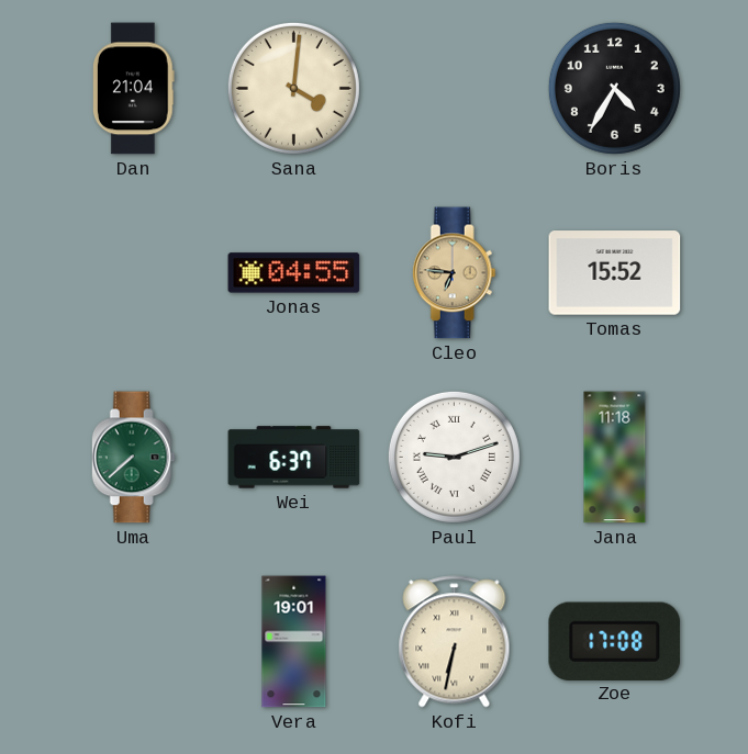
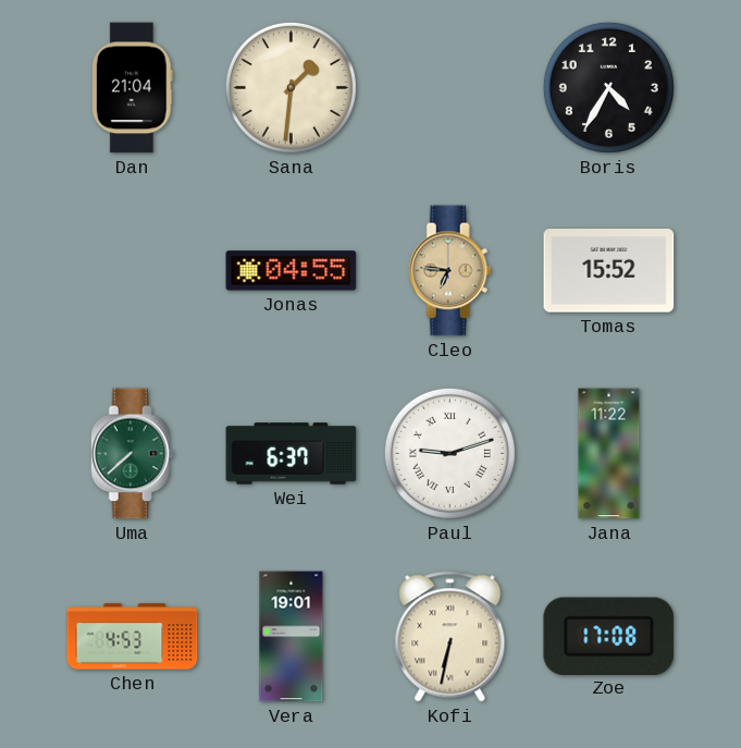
Sana: 4:01 -> 1:31
Jana: 11:18 -> 11:22
Chen: none -> 4:53
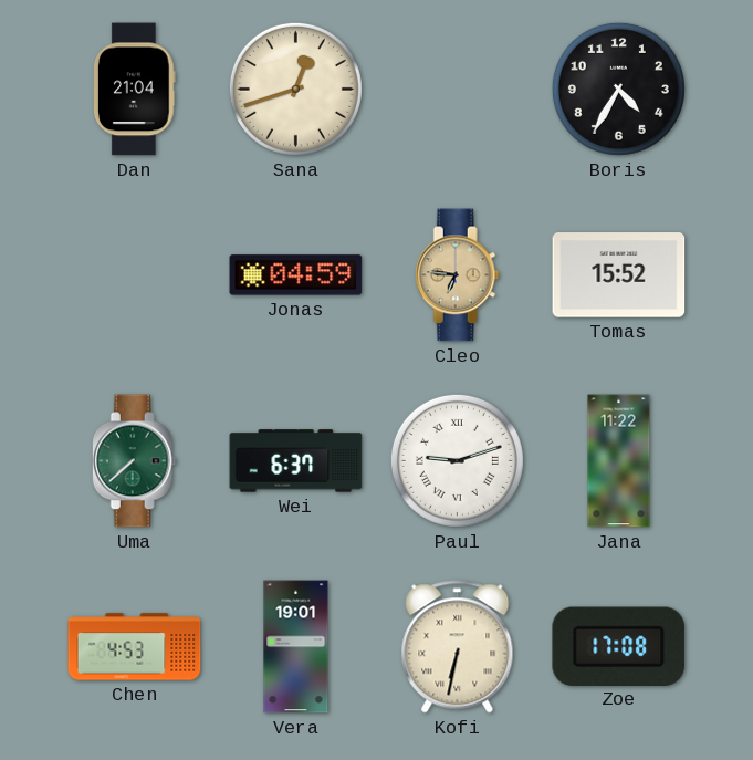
Sana: 1:31 -> 12:42
Jonas: 04:55 -> 04:59
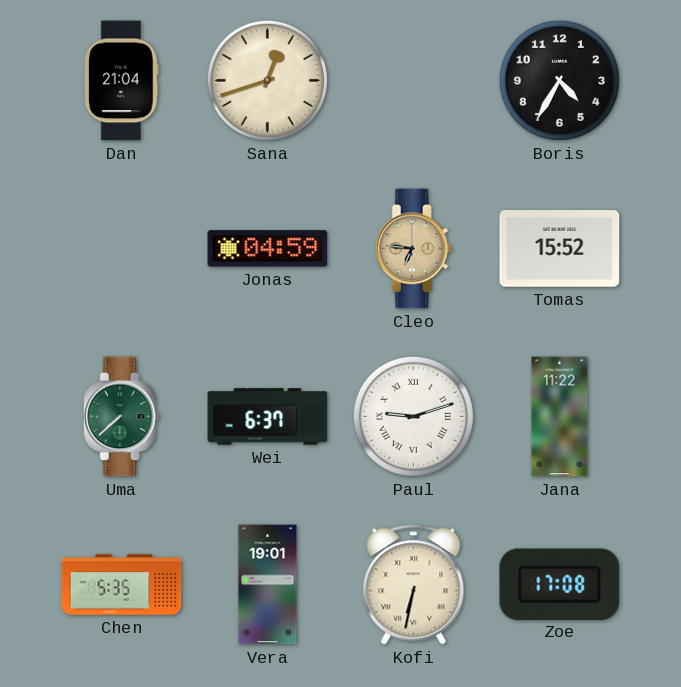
Chen: 4:53 -> 5:35
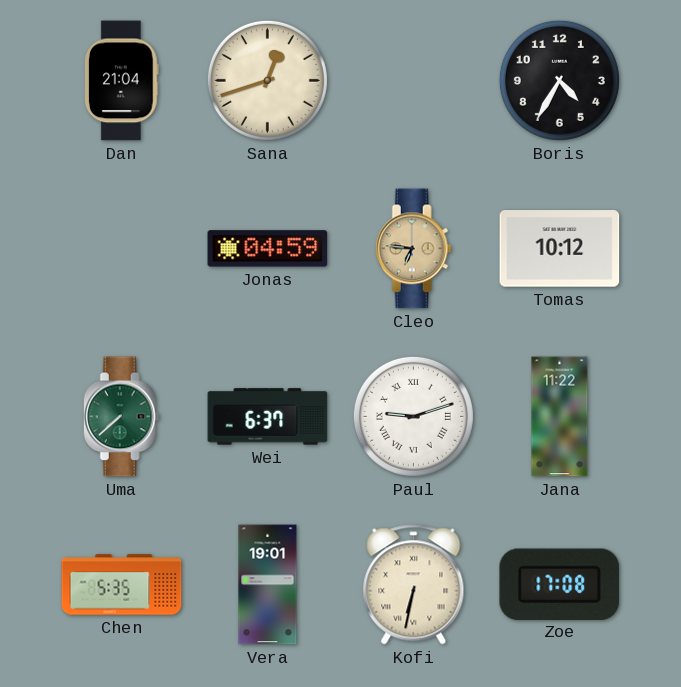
Tomas: 15:52 -> 10:12
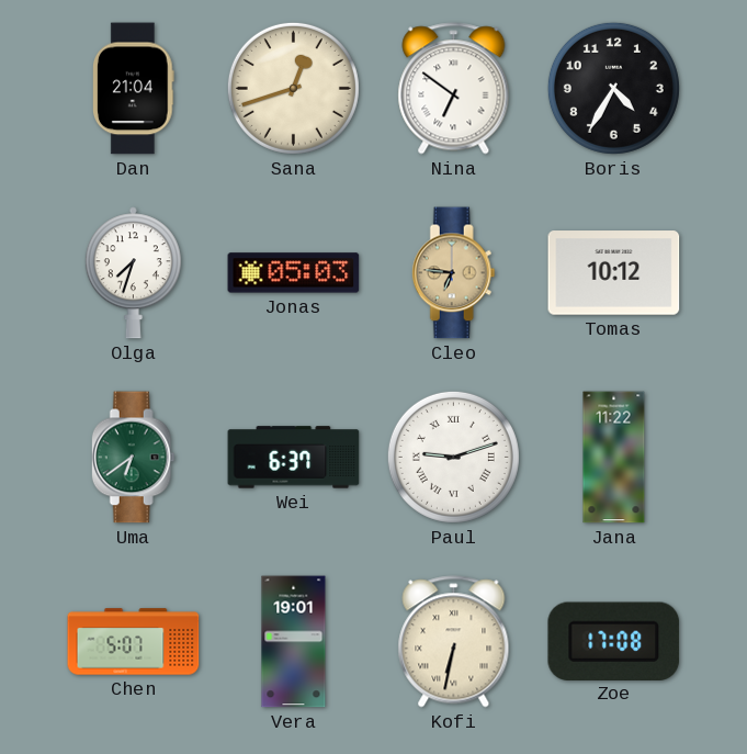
Nina: none -> 6:51
Olga: none -> 7:33
Jonas: 04:59 -> 05:03
Uma: 7:38 -> 6:39
Chen: 5:35 -> 5:07
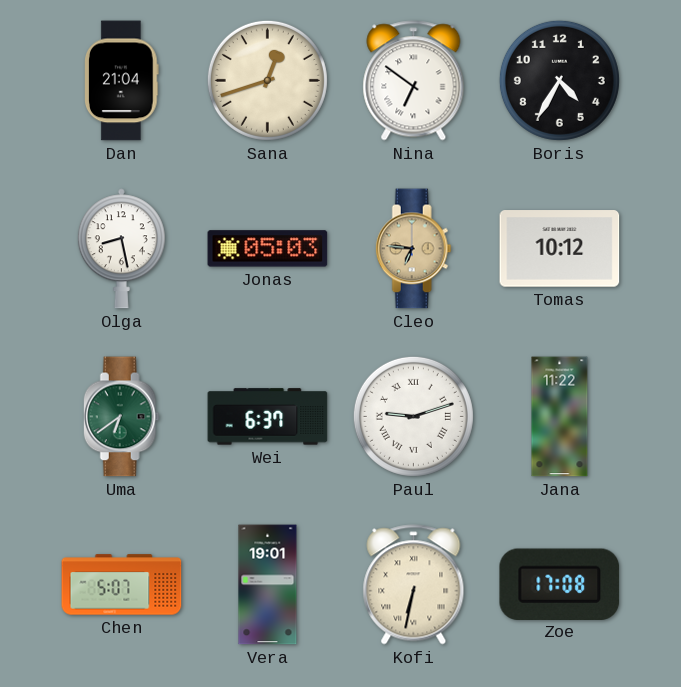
Olga: 7:33 -> 8:28
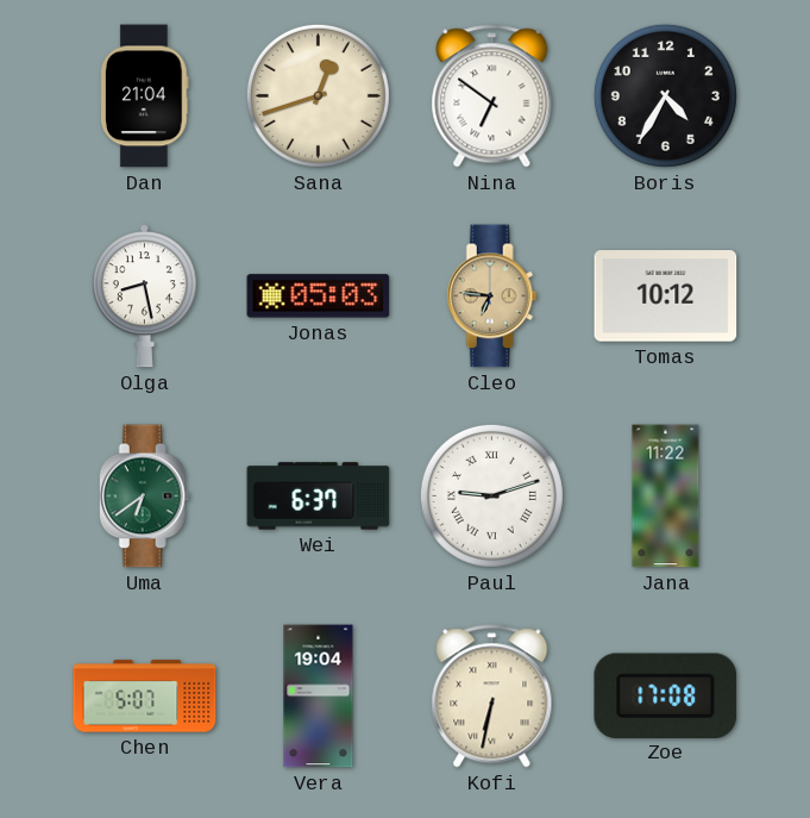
Vera: 19:01 -> 19:04
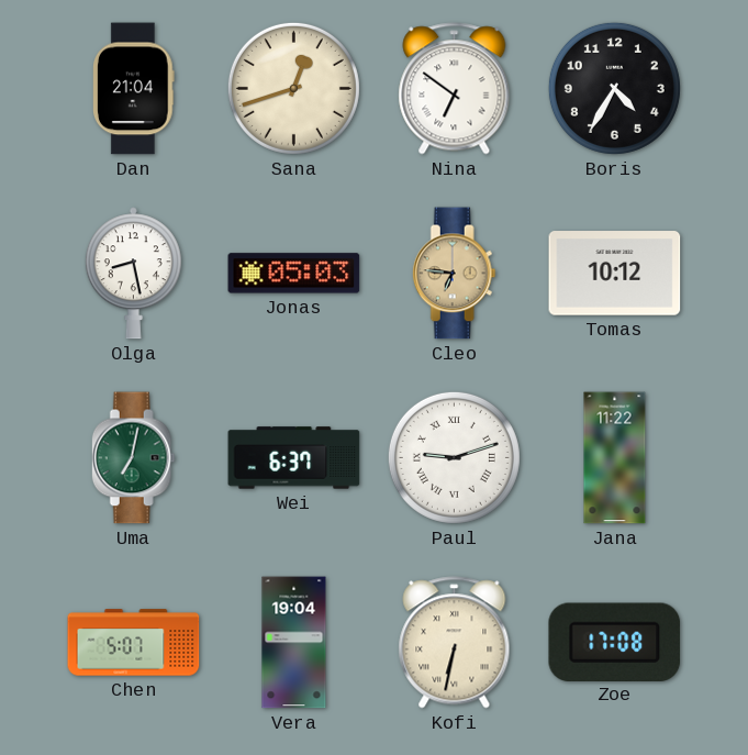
Uma: 6:39 -> 7:02
